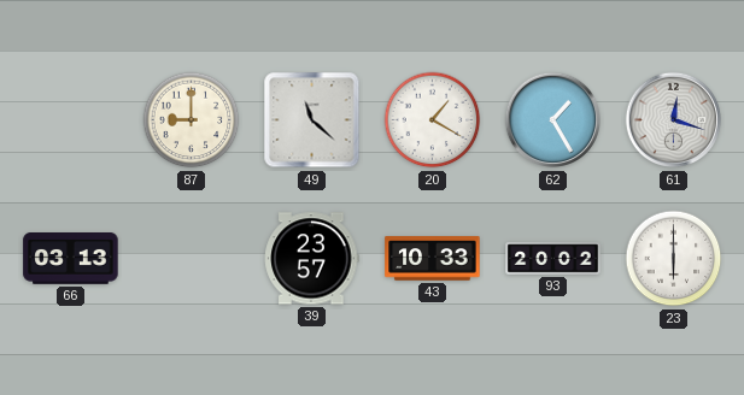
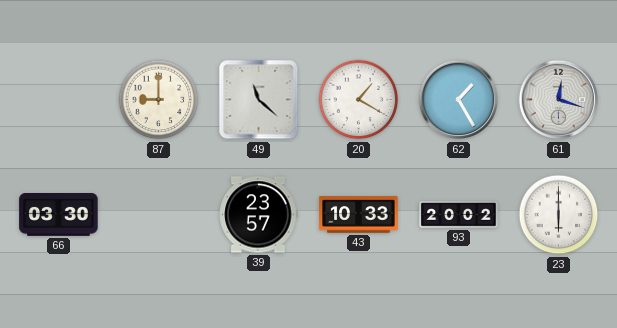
66: 03:13 -> 03:30
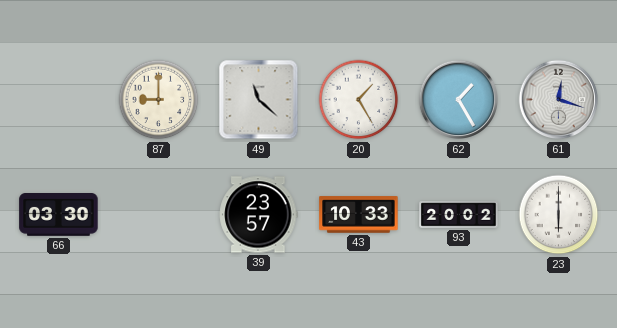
20: 1:20 -> 1:25
